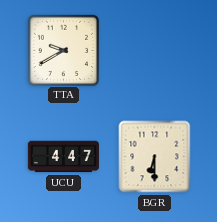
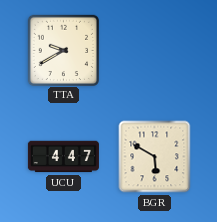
BGR: 6:30 -> 5:50
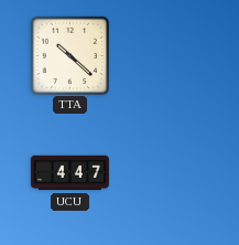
TTA: 9:40 -> 10:22
BGR: 5:50 -> none
